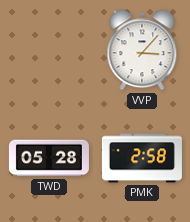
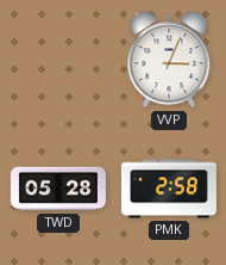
VVP: 3:07 -> 3:04
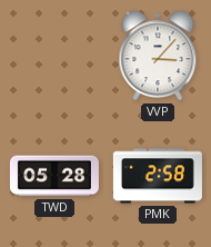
VVP: 3:04 -> 3:07
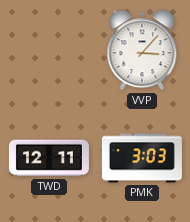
TWD: 05:28 -> 12:11
PMK: 2:58 -> 3:03
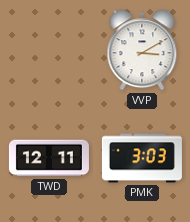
VVP: 3:07 -> 3:10
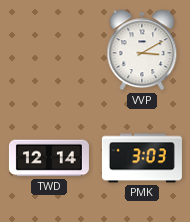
TWD: 12:11 -> 12:14
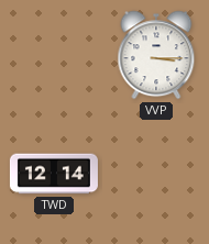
VVP: 3:10 -> 3:15
PMK: 3:03 -> none
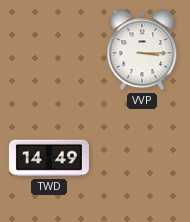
TWD: 12:14 -> 14:49
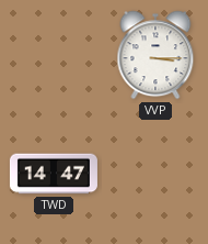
TWD: 14:49 -> 14:47
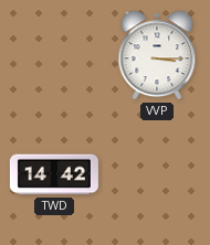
TWD: 14:47 -> 14:42
